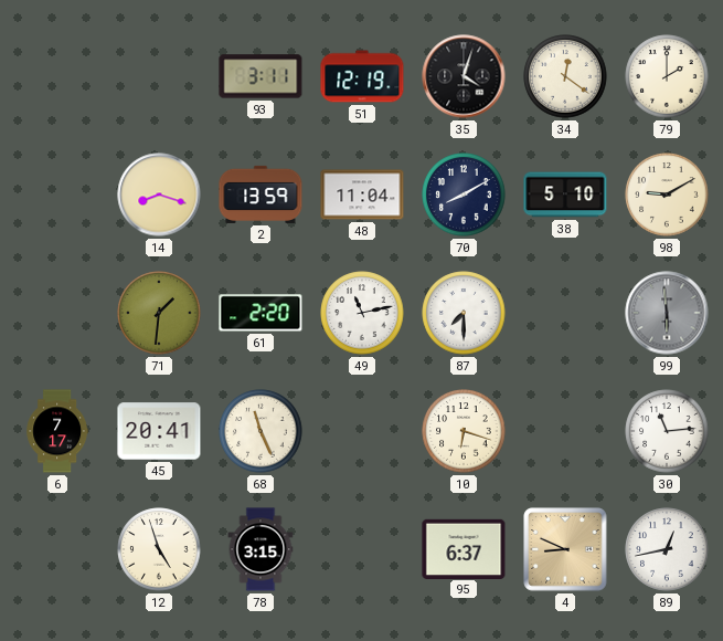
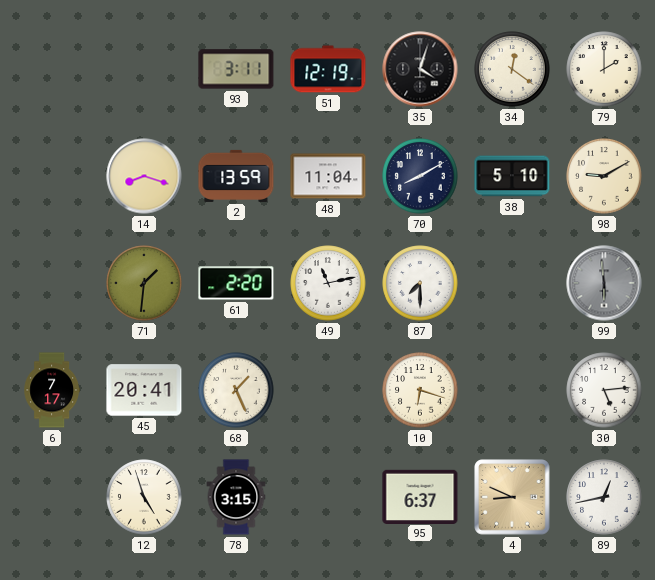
68: 11:26 -> 1:26
30: 11:14 -> 5:14
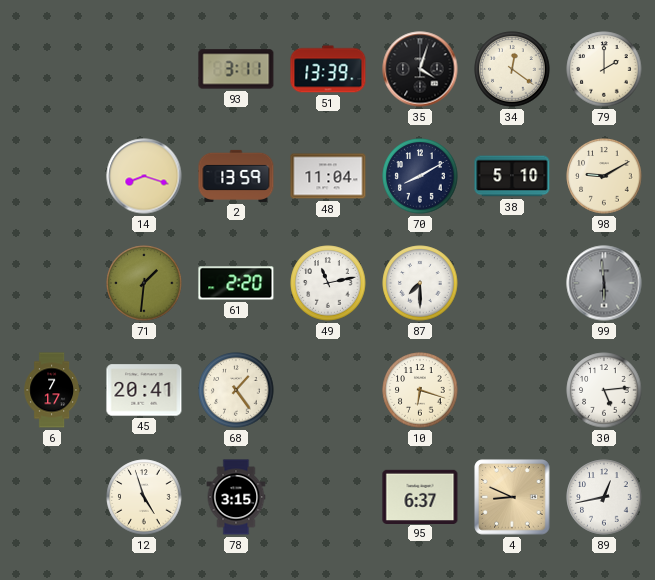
51: 12:19 -> 13:39
68: 1:26 -> 1:24
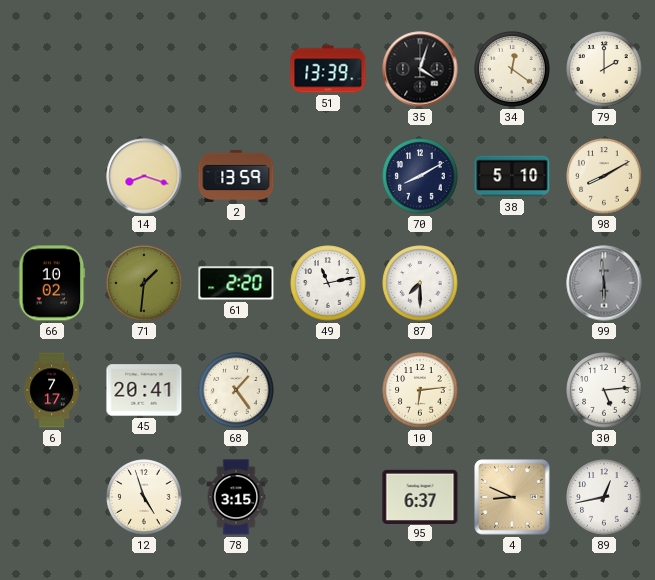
93: 3:11 -> none
48: 11:04 -> none
98: 9:10 -> 8:10
66: none -> 10:02
10: 6:18 -> 6:14
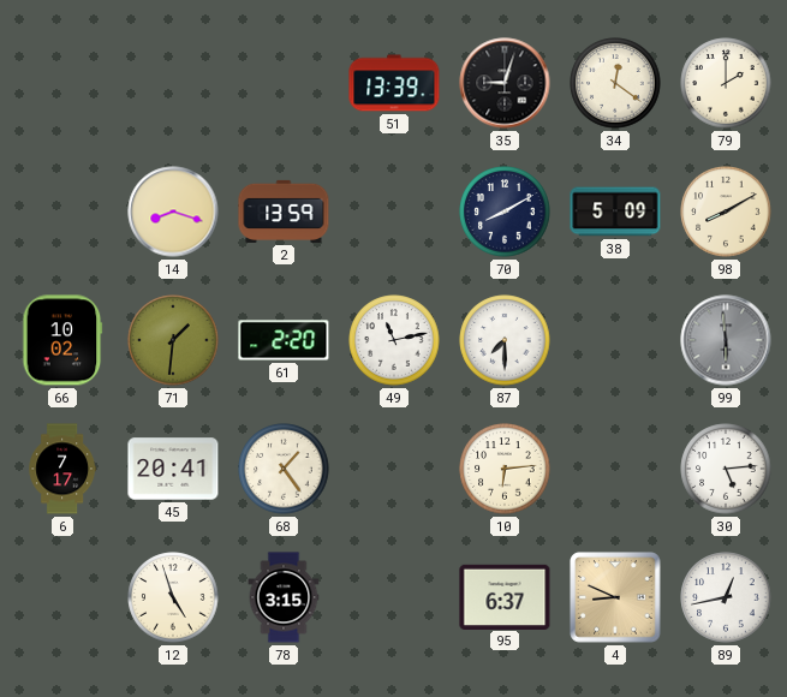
35: 4:03 -> 9:03
38: 5:10 -> 5:09
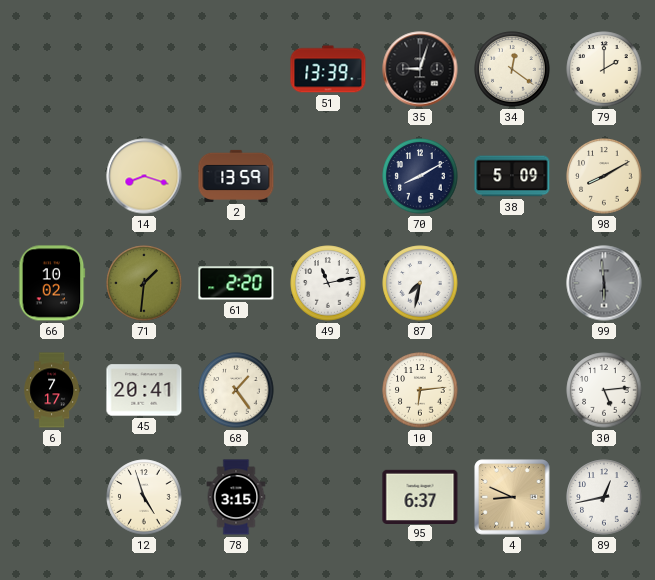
87: 7:30 -> 7:32
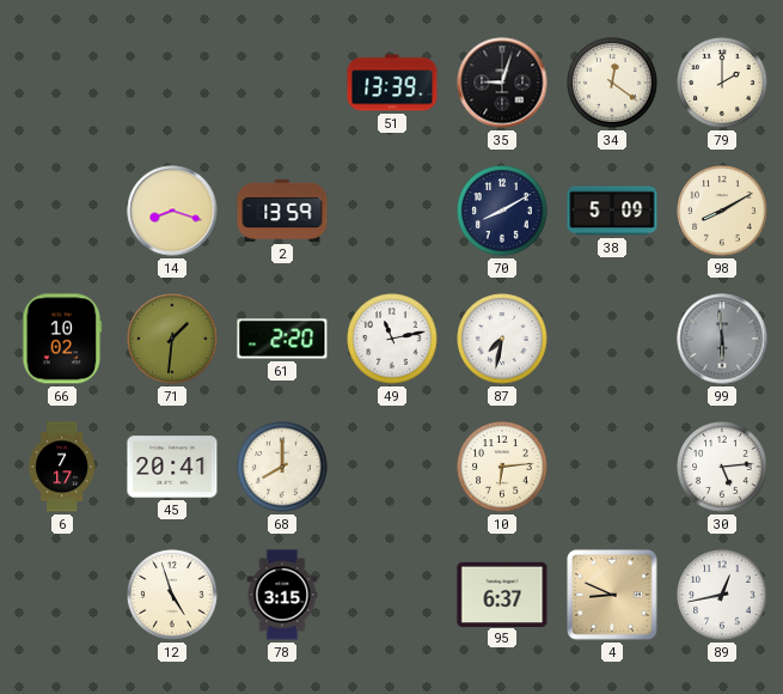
68: 1:24 -> 8:00
